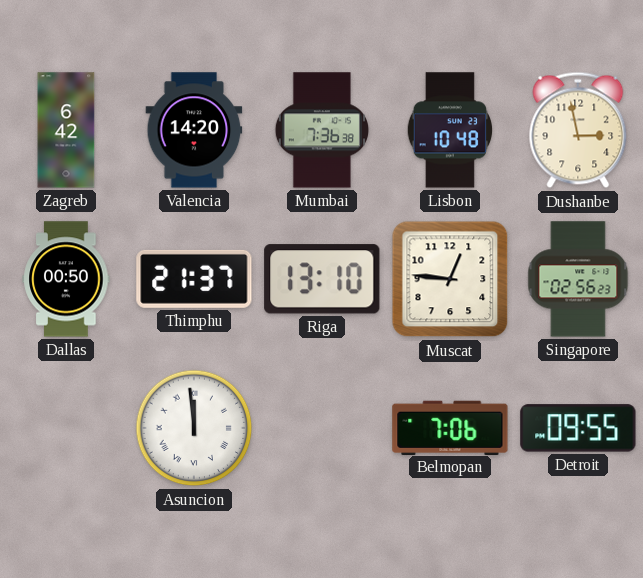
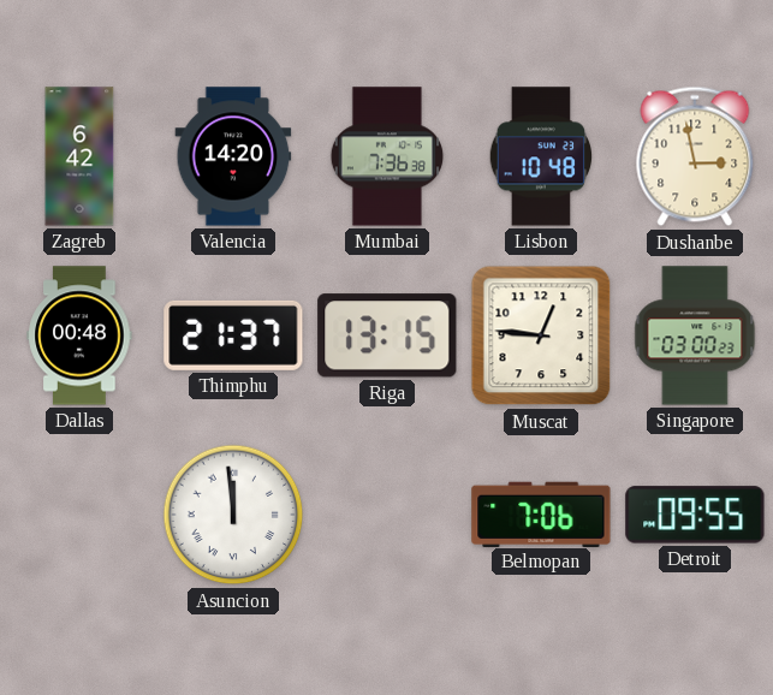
Dallas: 00:50 -> 00:48
Riga: 13:10 -> 13:15
Singapore: 02:56 -> 03:00
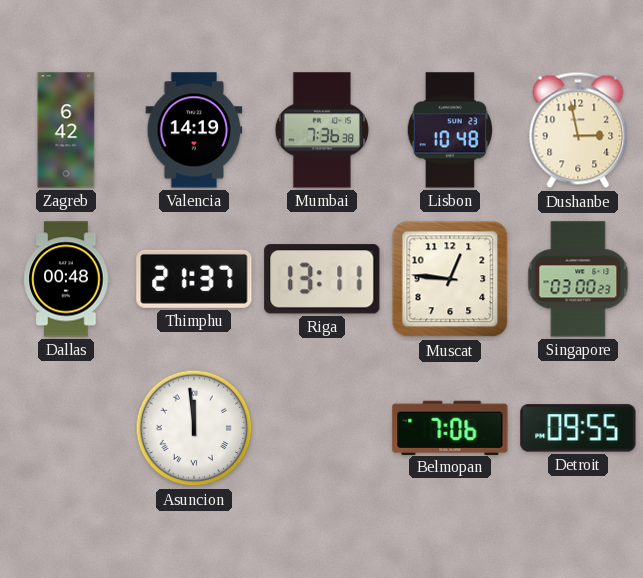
Valencia: 14:20 -> 14:19
Riga: 13:15 -> 13:11
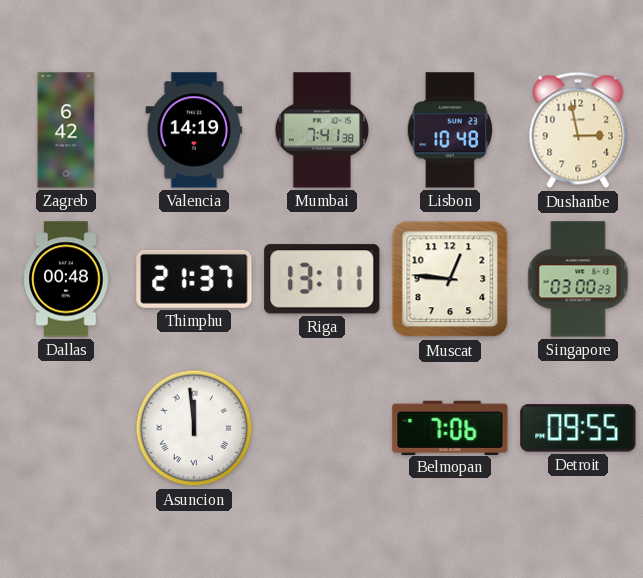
Mumbai: 7:36 -> 7:41
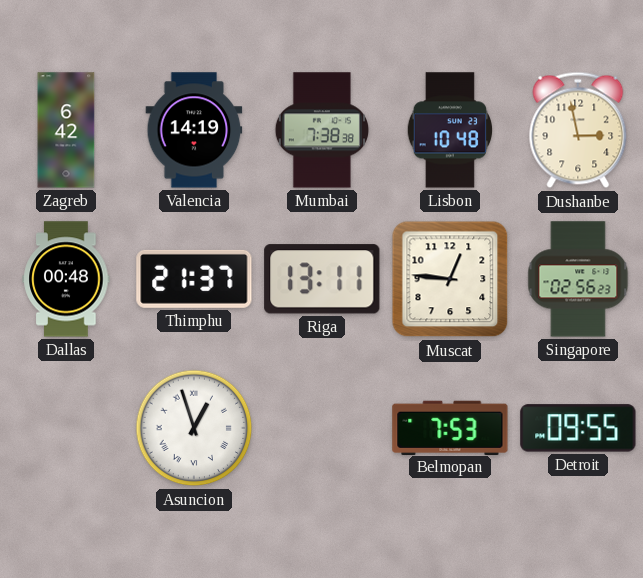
Mumbai: 7:41 -> 7:38
Singapore: 03:00 -> 02:56
Asuncion: 11:59 -> 12:57
Belmopan: 7:06 -> 7:53
